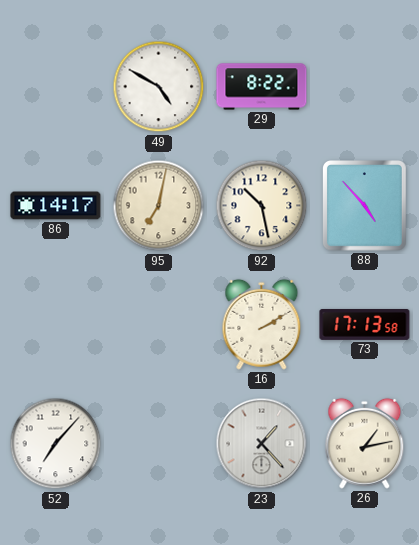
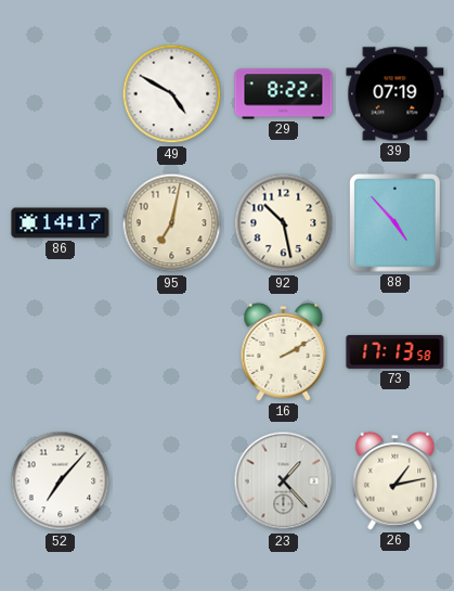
39: none -> 07:19
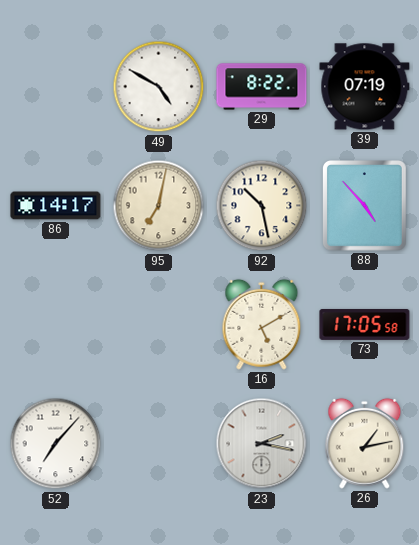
16: 2:10 -> 5:10
73: 17:13 -> 17:05
23: 1:23 -> 2:17
